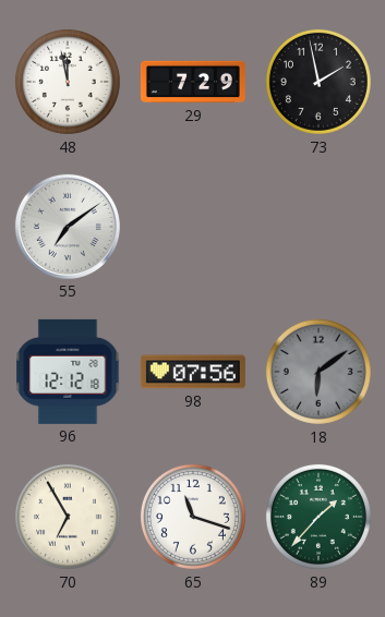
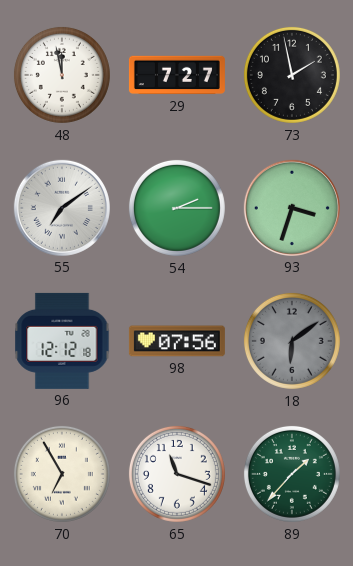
29: 7:29 -> 7:27
54: none -> 2:15
93: none -> 3:33
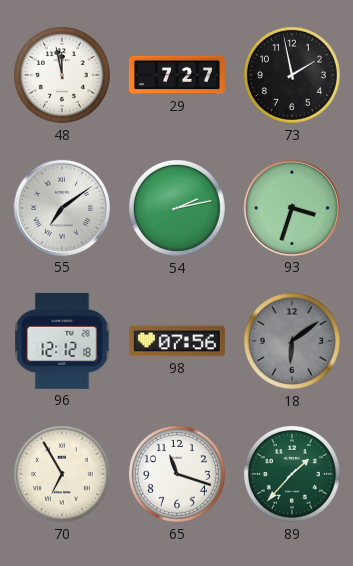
54: 2:15 -> 2:13
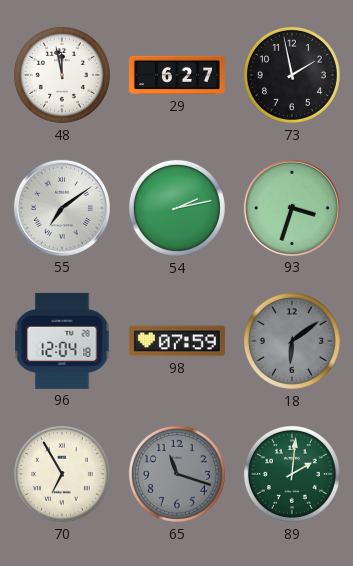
29: 7:27 -> 6:27
96: 12:12 -> 12:04
98: 07:56 -> 07:59
65 dial: white -> grey
89: 1:37 -> 2:01
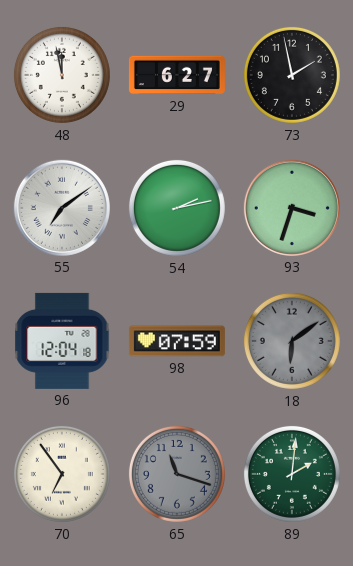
70: 6:55 -> 6:54
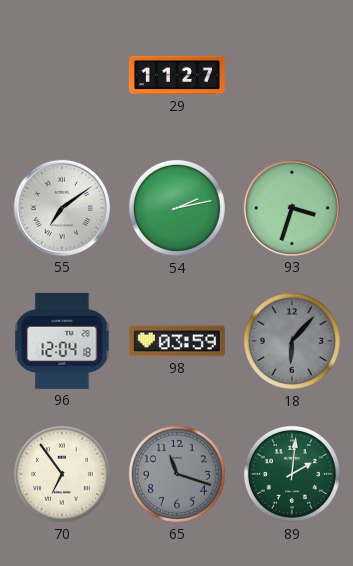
48: 11:58 -> none
29: 6:27 -> 11:27
73: 1:58 -> none
98: 07:59 -> 03:59
18: 6:09 -> 6:07
